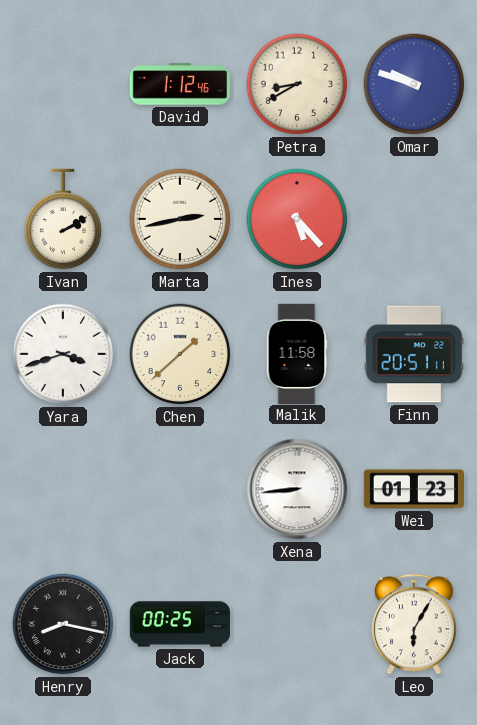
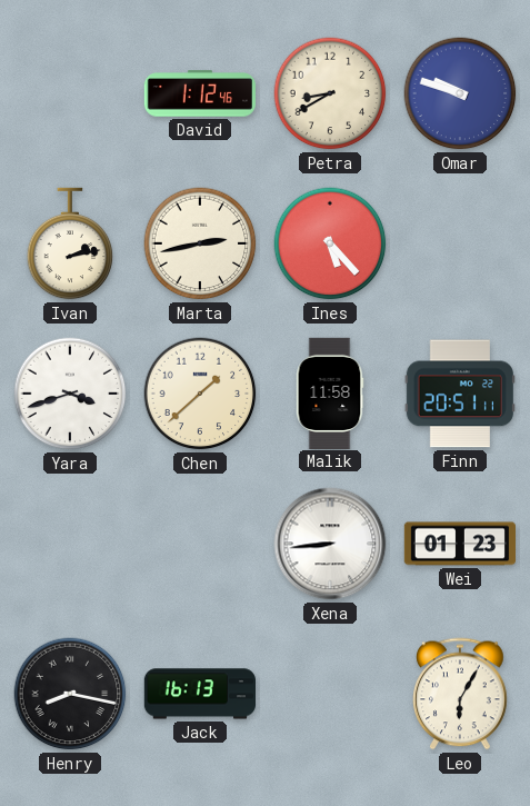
Ivan: 2:10 -> 2:13
Jack: 00:25 -> 16:13
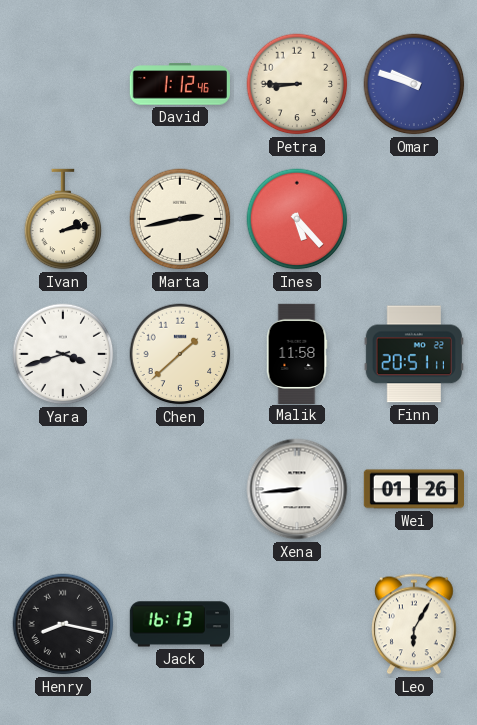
Petra: 8:40 -> 8:45
Wei: 01:23 -> 01:26
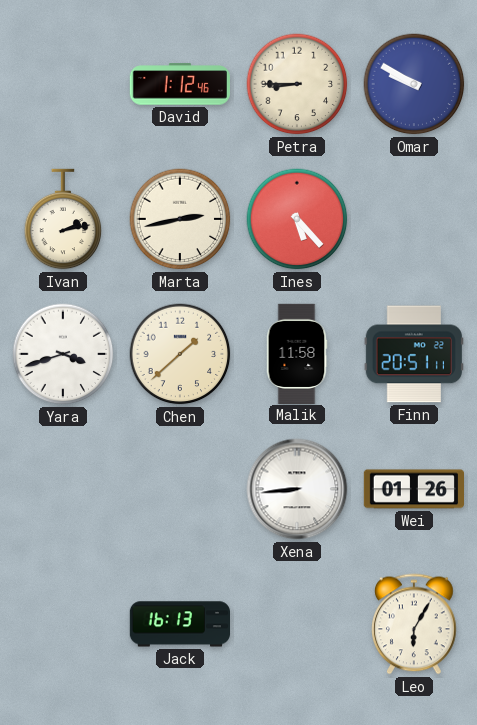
Omar: 9:48 -> 9:50
Henry: 8:17 -> none
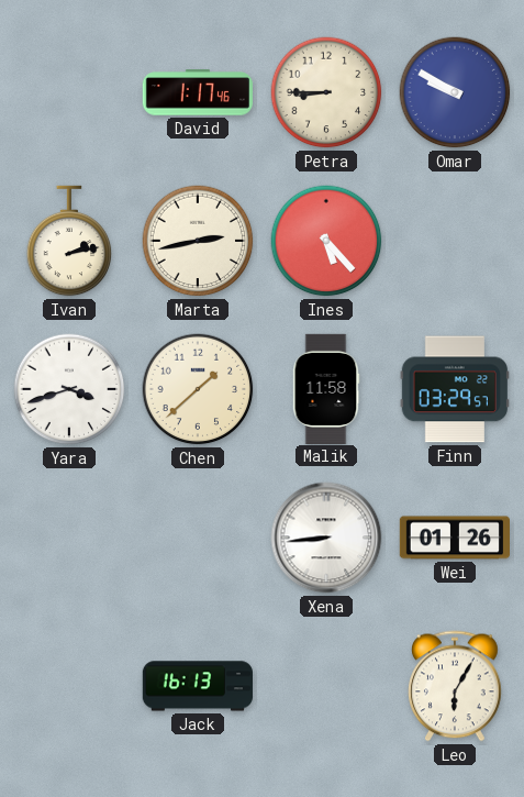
David: 1:12 -> 1:17
Finn: 20:51 -> 03:29
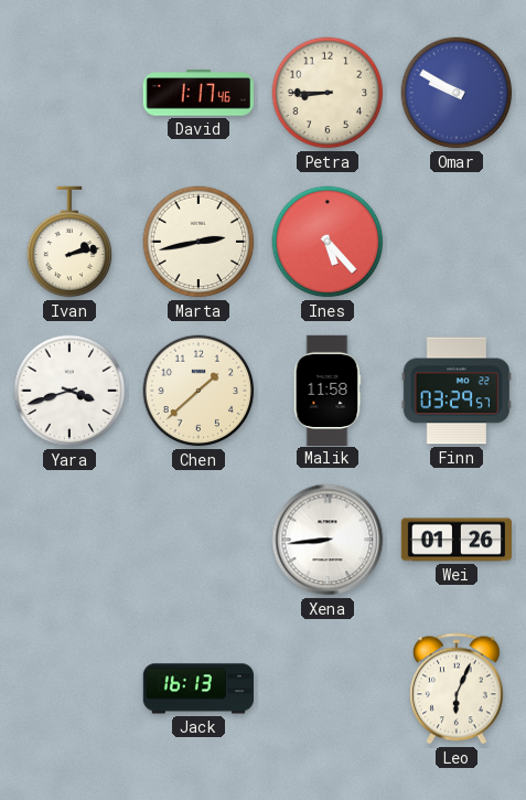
Leo: 6:05 -> 6:04
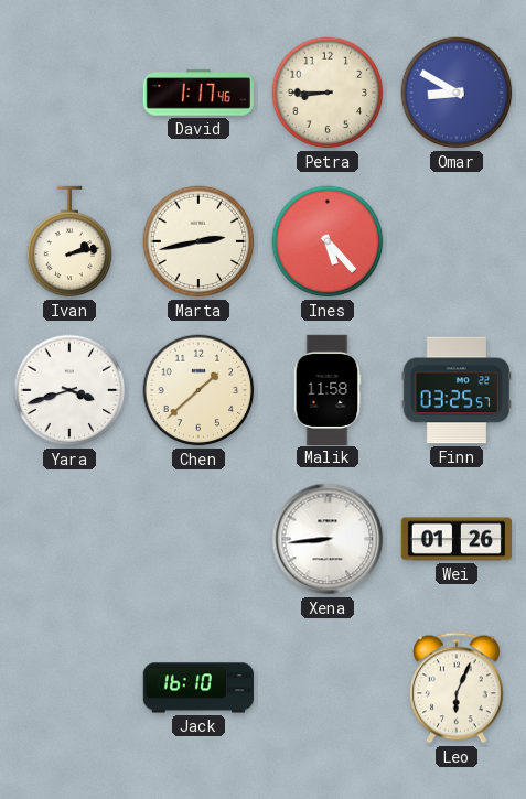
Omar: 9:50 -> 8:50
Finn: 03:29 -> 03:25
Jack: 16:13 -> 16:10
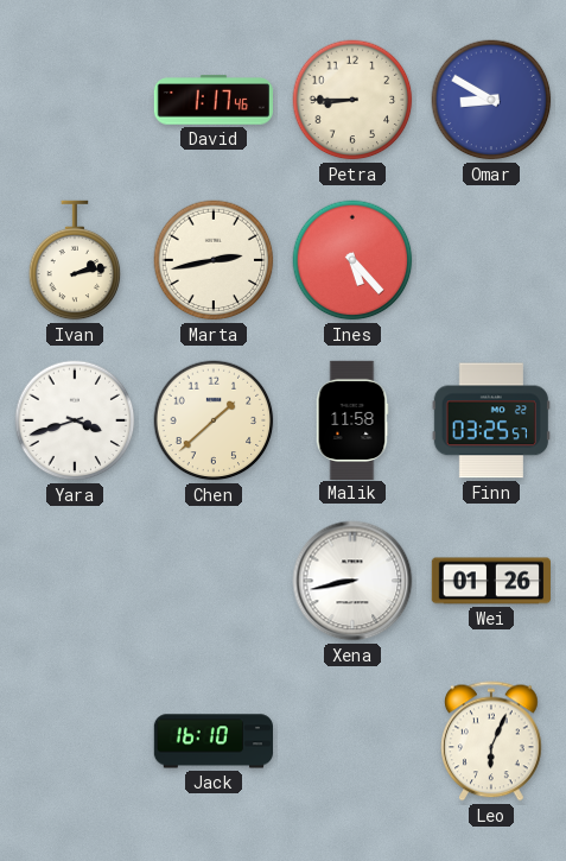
Xena: 8:44 -> 8:43
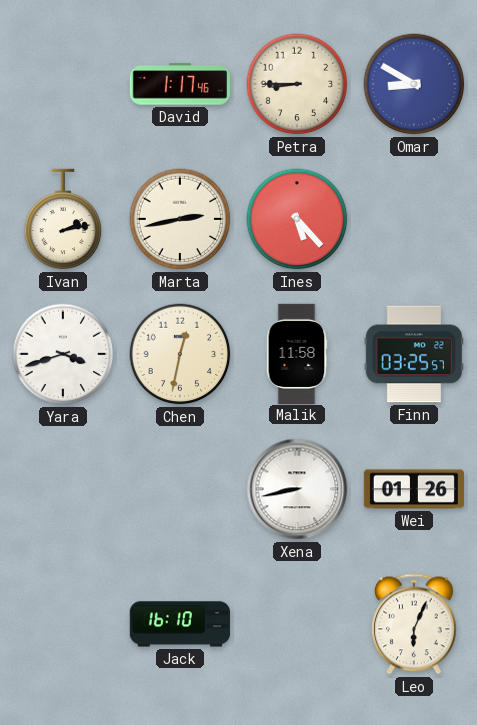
Chen: 1:38 -> 12:32
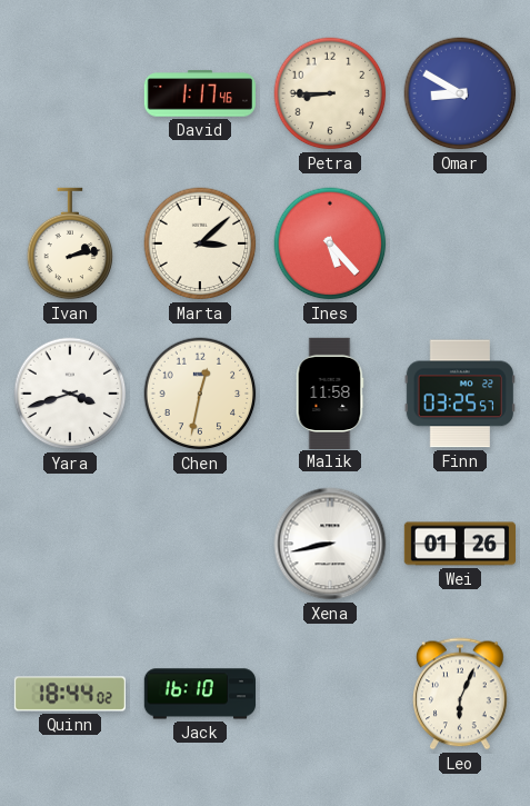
Marta: 2:43 -> 3:08
Quinn: none -> 18:44
